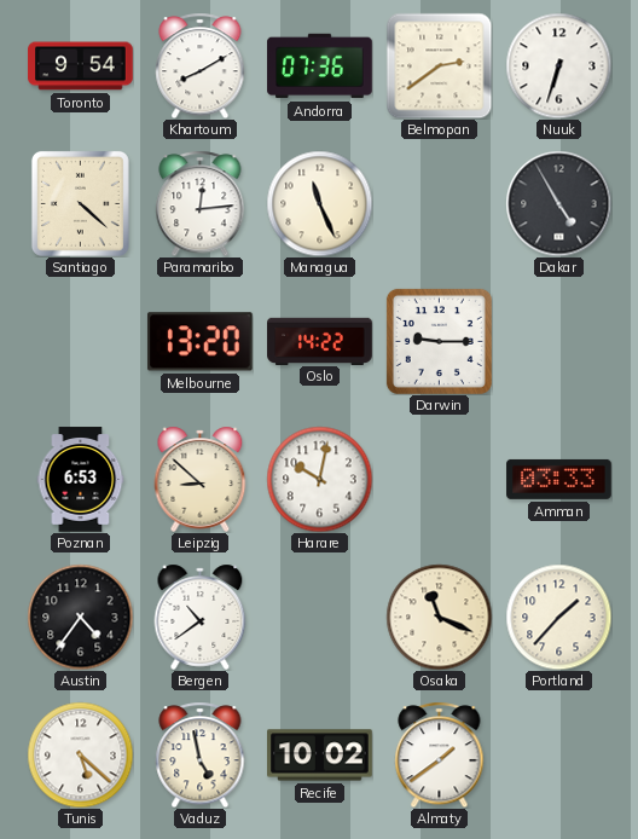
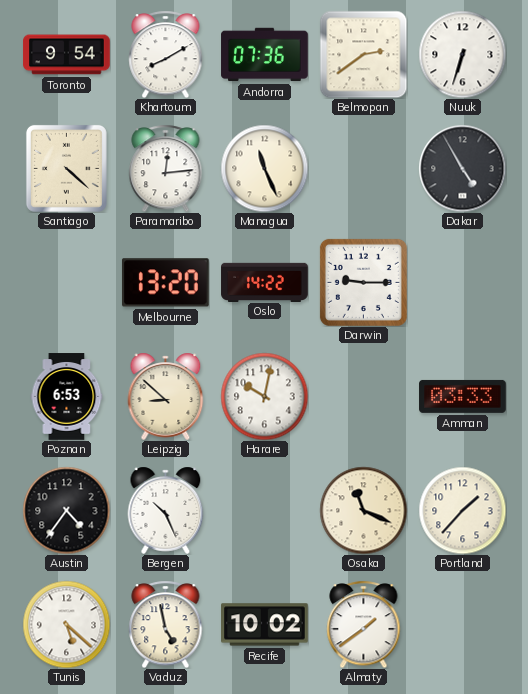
Bergen: 10:39 -> 10:26
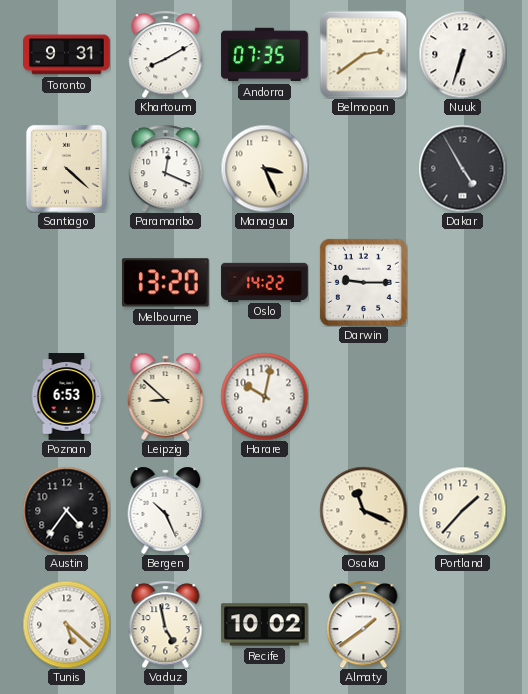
Toronto: 9:54 -> 9:31
Andorra: 07:36 -> 07:35
Paramaribo: 12:14 -> 12:19
Managua: 11:26 -> 3:26
Amman: 03:33 -> none
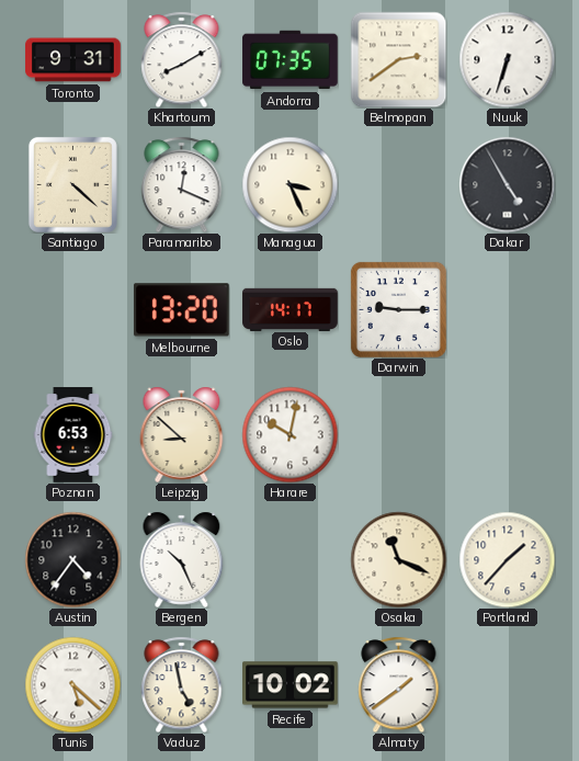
Oslo: 14:22 -> 14:17
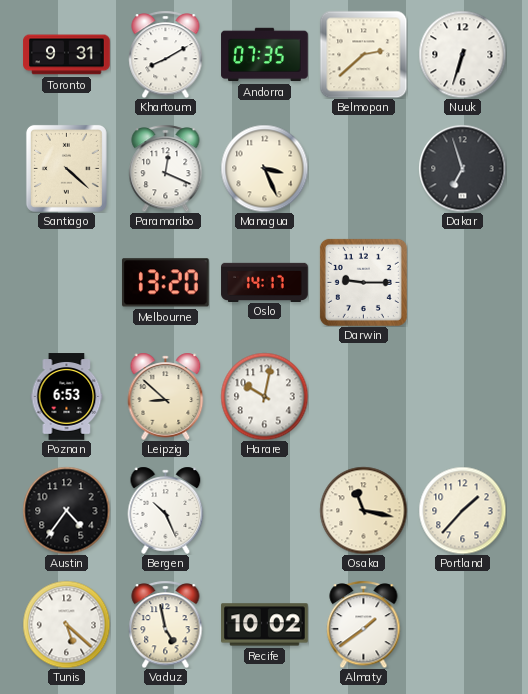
Belmopan: 2:39 -> 2:38
Dakar: 4:55 -> 6:57
Osaka: 11:19 -> 11:17
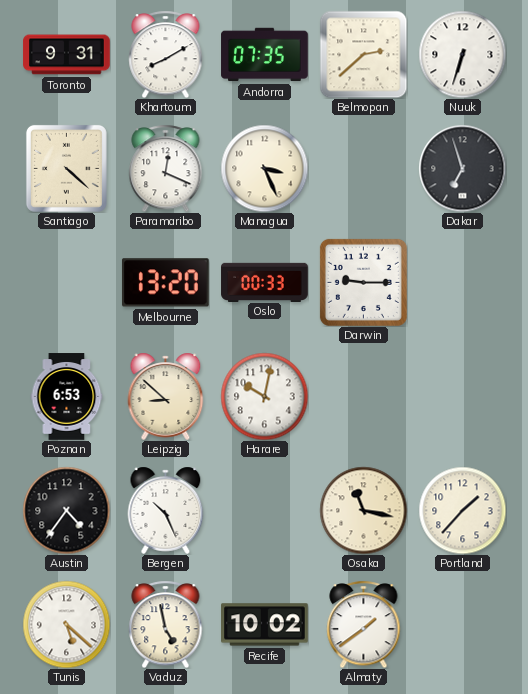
Oslo: 14:17 -> 00:33
